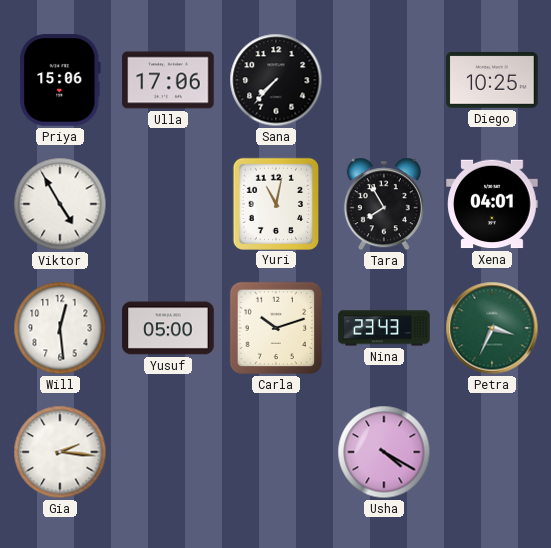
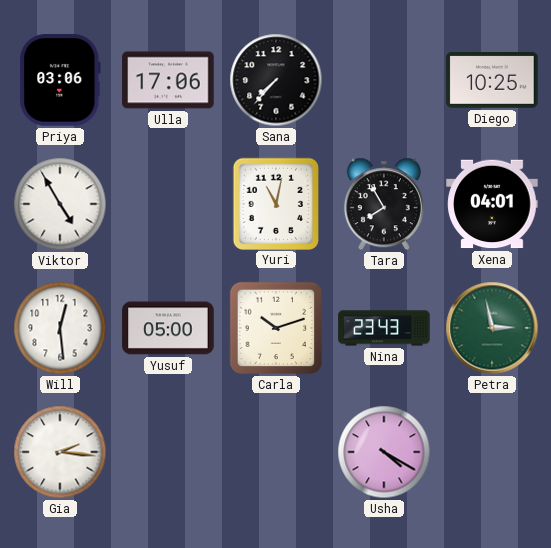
Priya: 15:06 -> 03:06
Petra: 3:34 -> 2:58
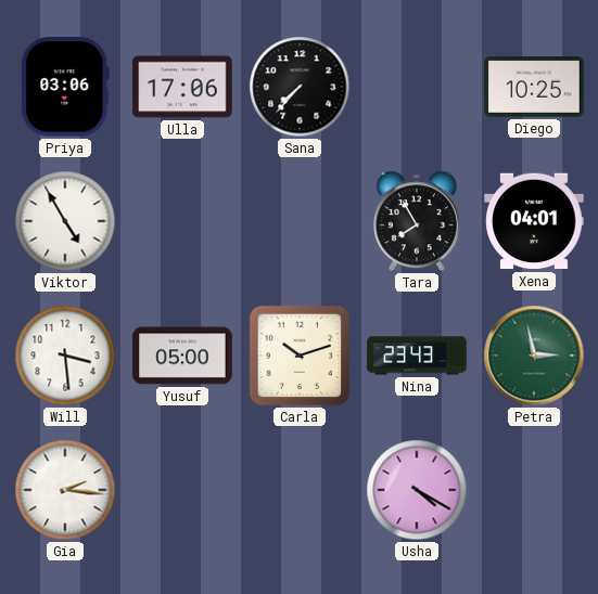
Yuri: 11:02 -> none
Will: 12:29 -> 3:29
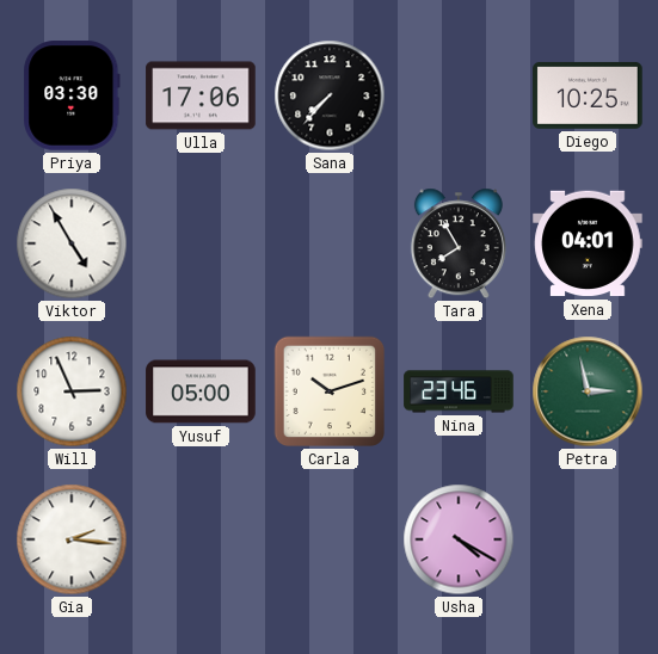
Priya: 03:06 -> 03:30
Will: 3:29 -> 2:56
Nina: 23:43 -> 23:46
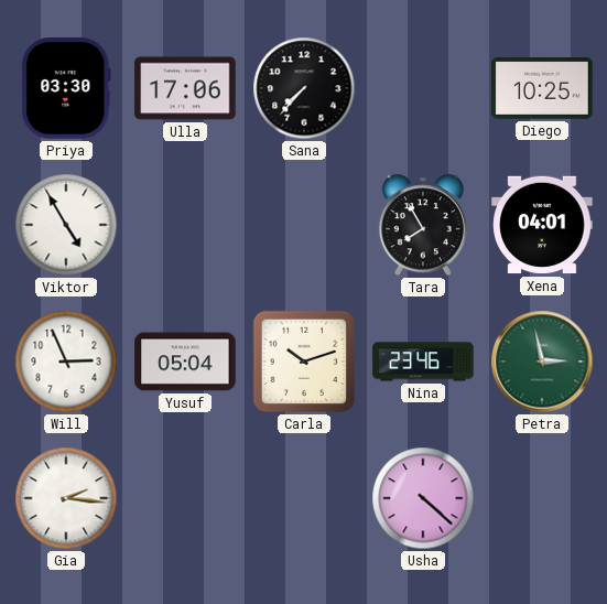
Yusuf: 05:00 -> 05:04
Usha: 4:20 -> 4:22
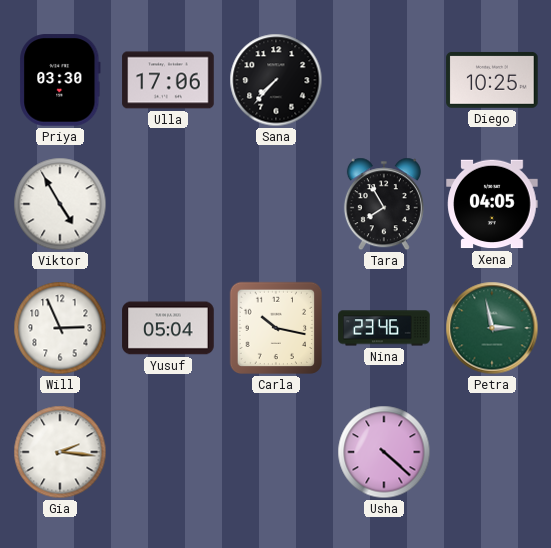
Xena: 04:01 -> 04:05
Carla: 10:12 -> 10:17
